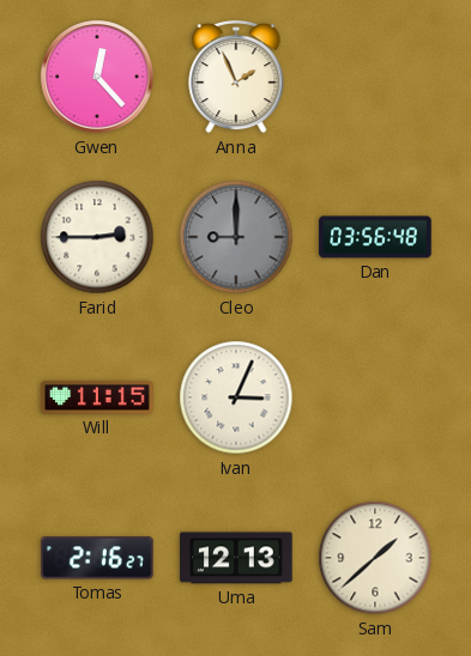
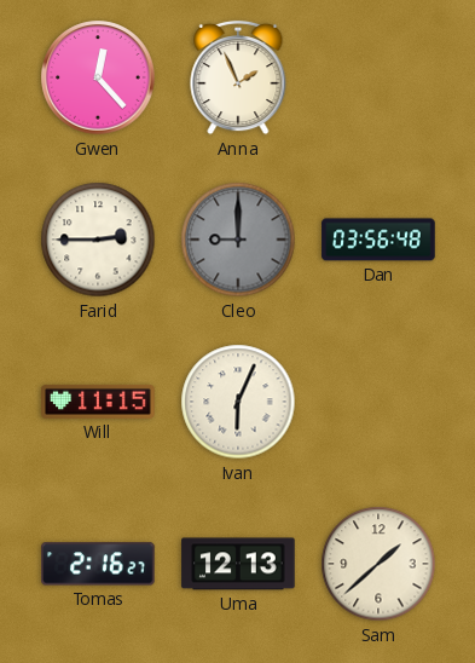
Ivan: 3:04 -> 6:04
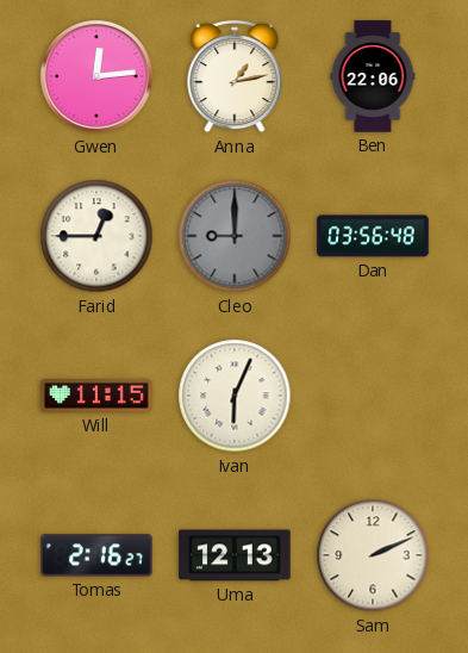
Gwen: 12:23 -> 12:14
Anna: 1:56 -> 1:13
Ben: none -> 22:06
Farid: 2:45 -> 12:45
Sam: 1:38 -> 2:11
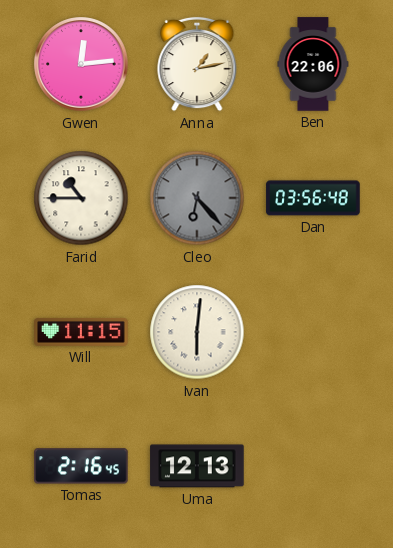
Farid: 12:45 -> 10:45
Cleo: 9:00 -> 6:23
Ivan: 6:04 -> 6:01
Tomas: 2:16:27 -> 2:16:45
Sam: 2:11 -> none
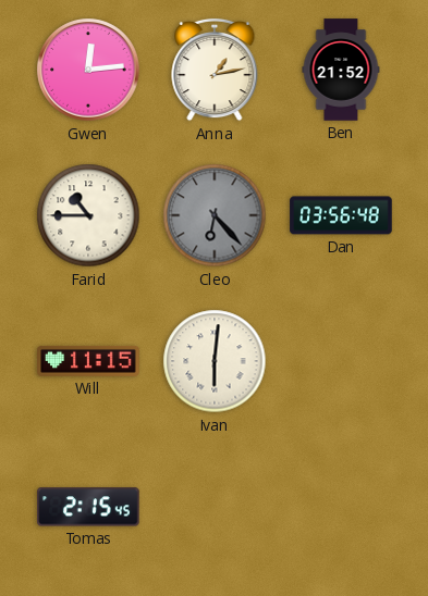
Ben: 22:06 -> 21:52
Tomas: 2:16 -> 2:15
Uma: 12:13 -> none
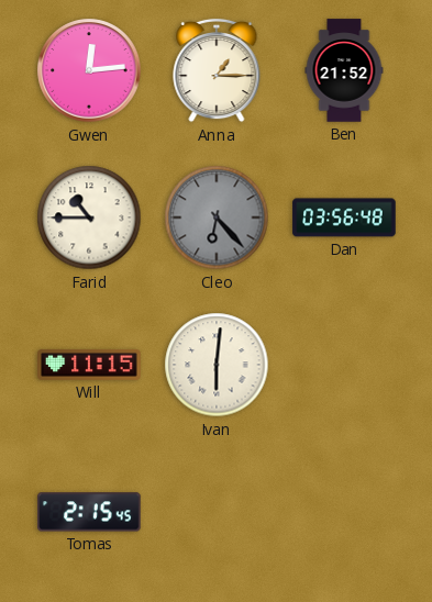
Anna: 1:13 -> 1:15
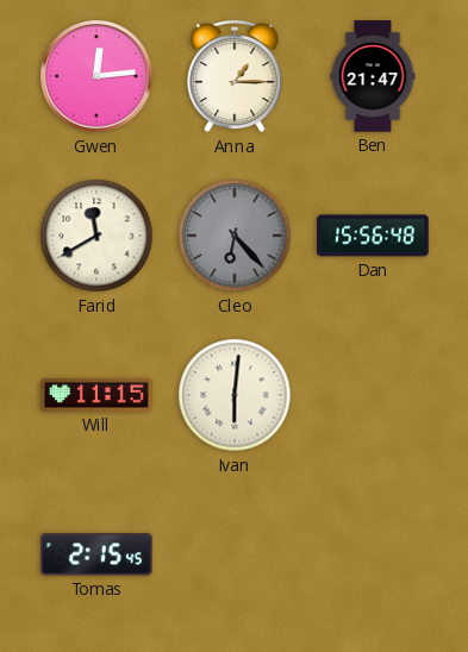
Ben: 21:52 -> 21:47
Farid: 10:45 -> 11:40
Dan: 03:56 -> 15:56
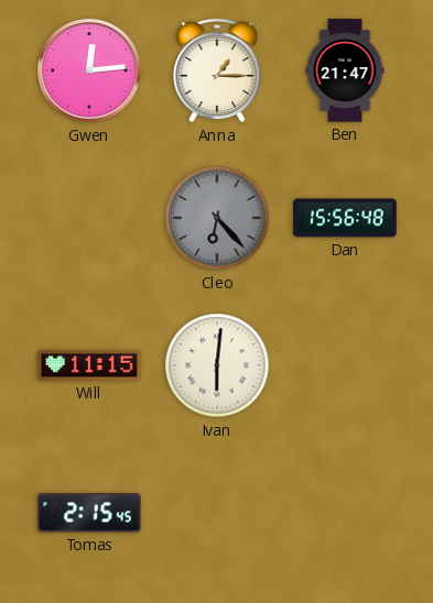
Farid: 11:40 -> none
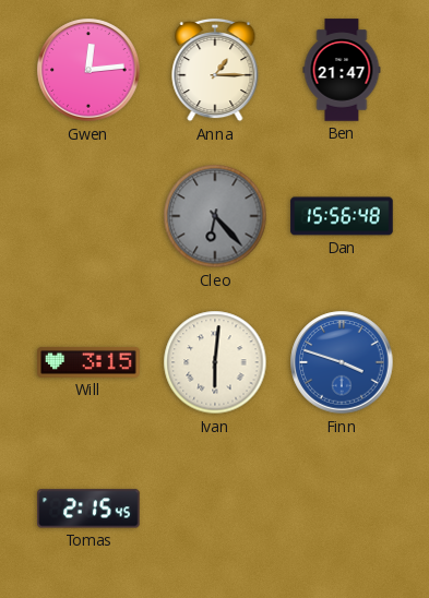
Will: 11:15 -> 3:15
Finn: none -> 3:48
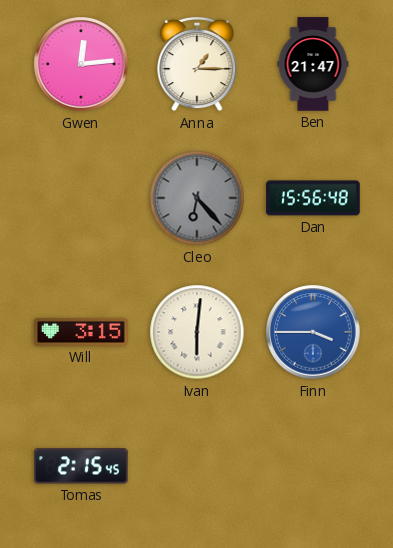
Finn: 3:48 -> 3:45
